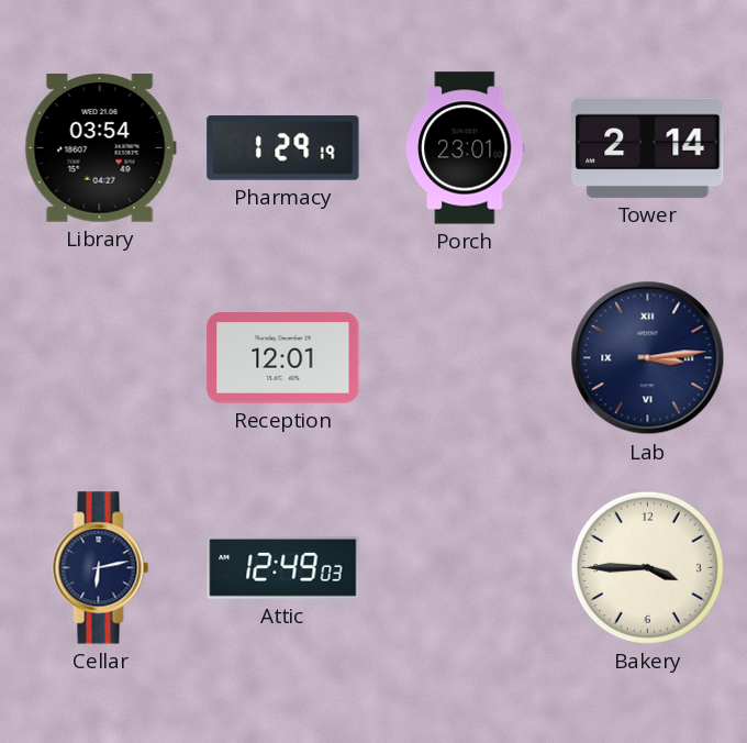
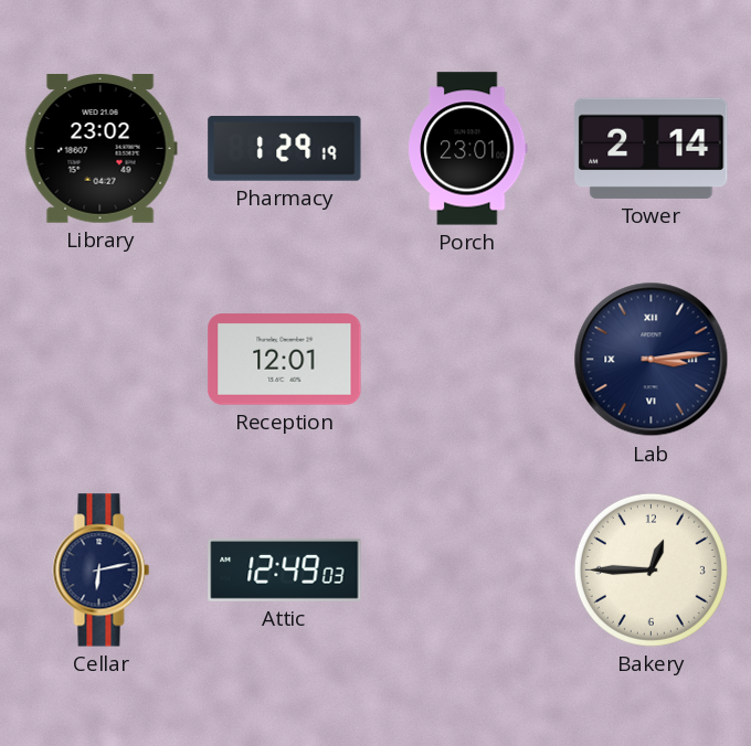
Library: 03:54 -> 23:02
Bakery: 3:45 -> 12:45
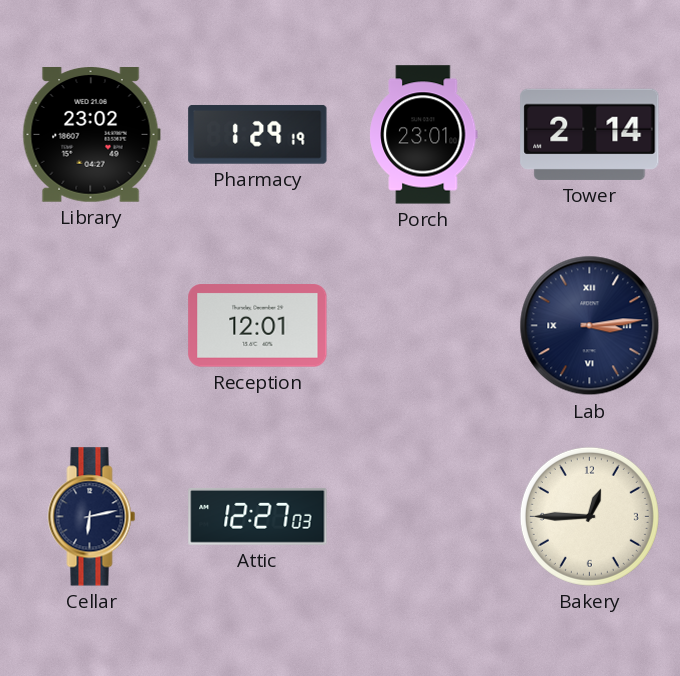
Attic: 12:49 -> 12:27
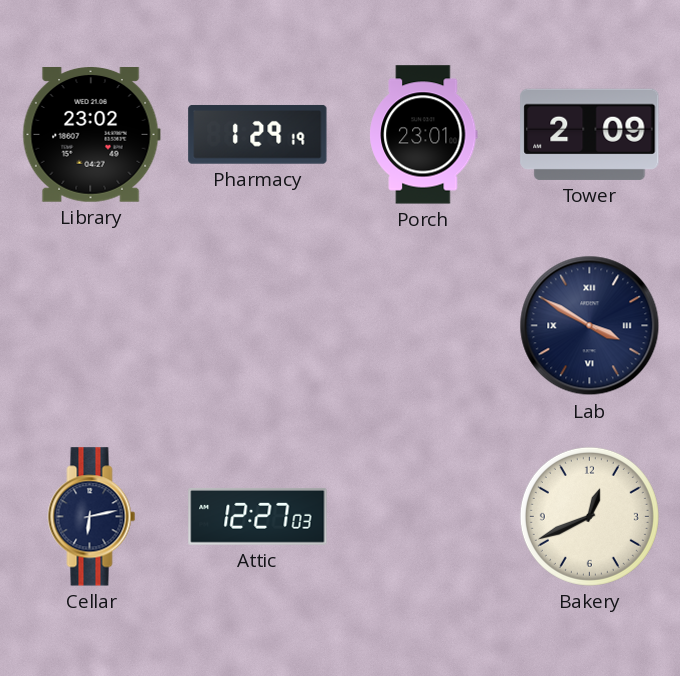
Tower: 2:14 -> 2:09
Reception: 12:01 -> none
Lab: 3:14 -> 3:50
Bakery: 12:45 -> 12:41
